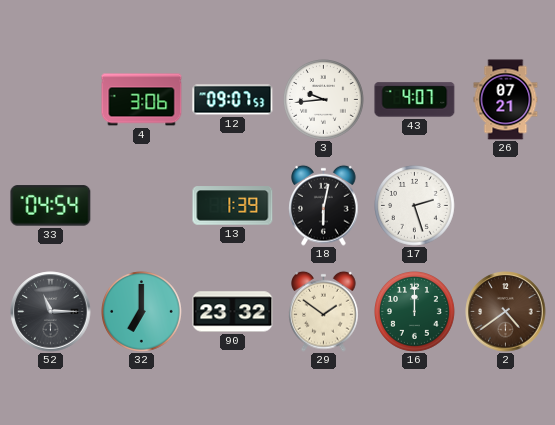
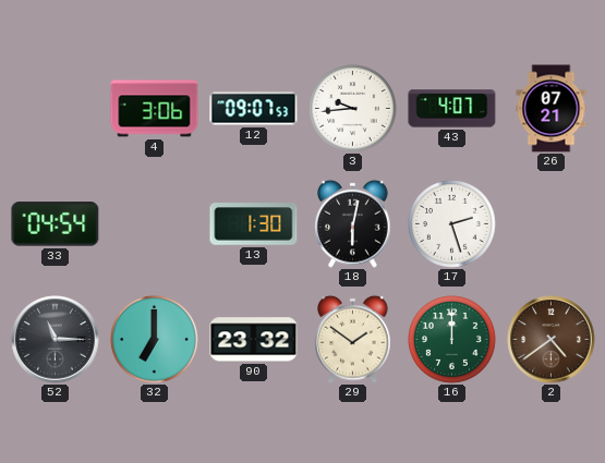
13: 1:39 -> 1:30
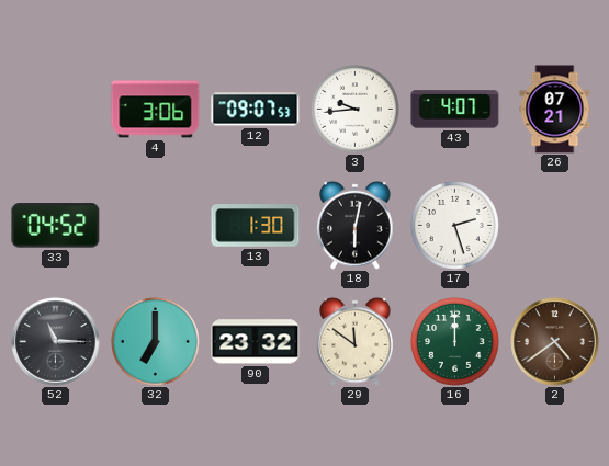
33: 04:54 -> 04:52
29: 1:51 -> 11:51
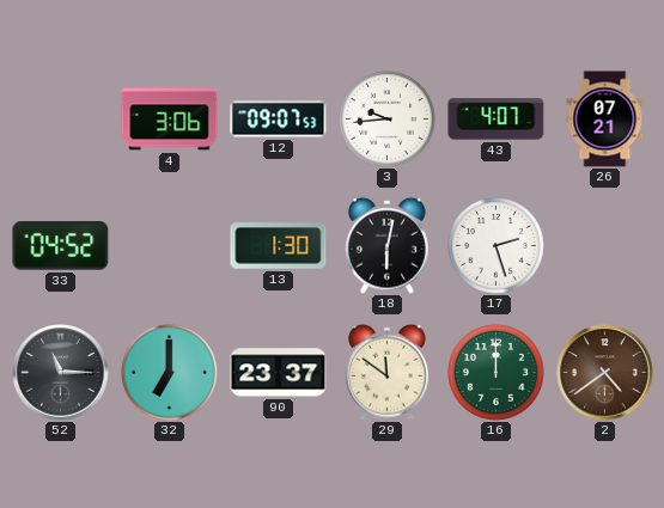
90: 23:32 -> 23:37
